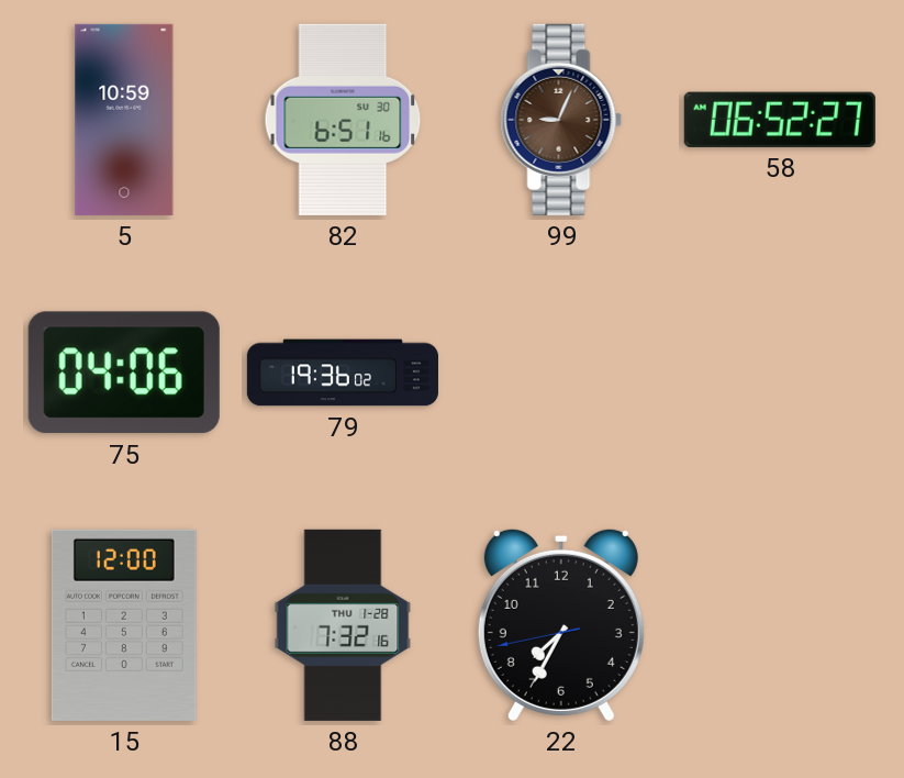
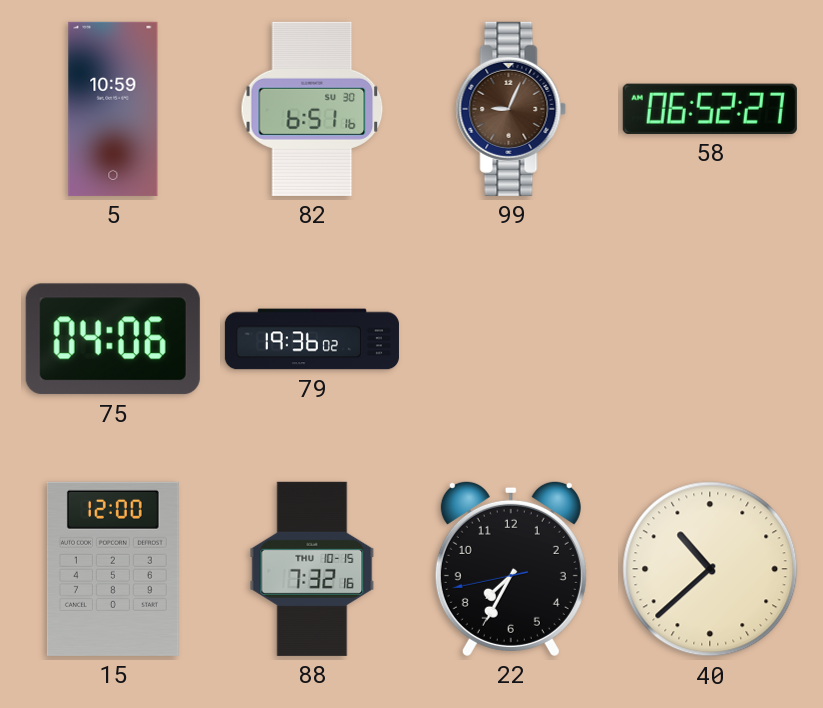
88 date: THU 1-28 -> THU 10-15
40: none -> 10:38
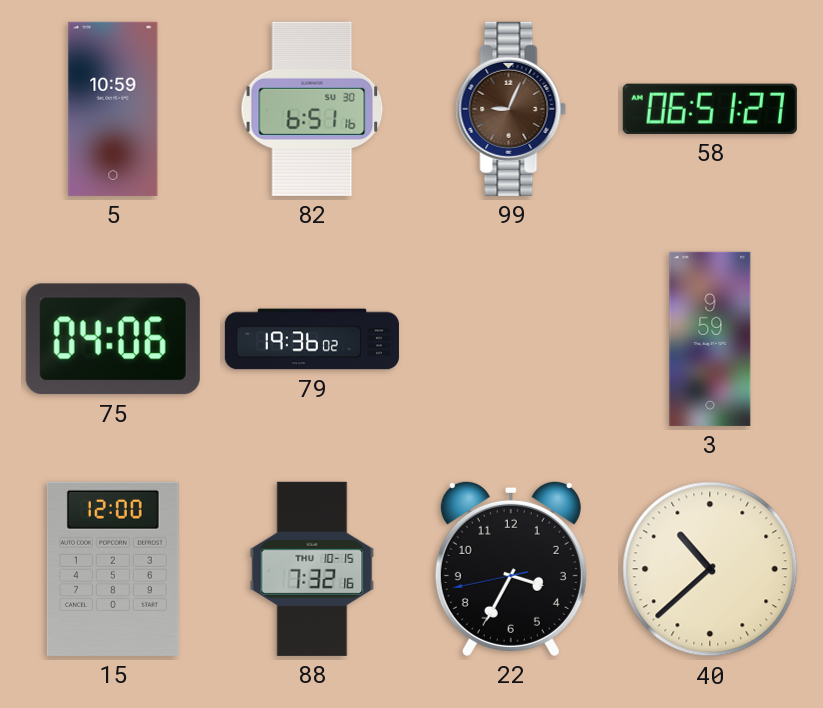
58: 06:52 -> 06:51
3: none -> 9:59
22: 7:34 -> 3:34
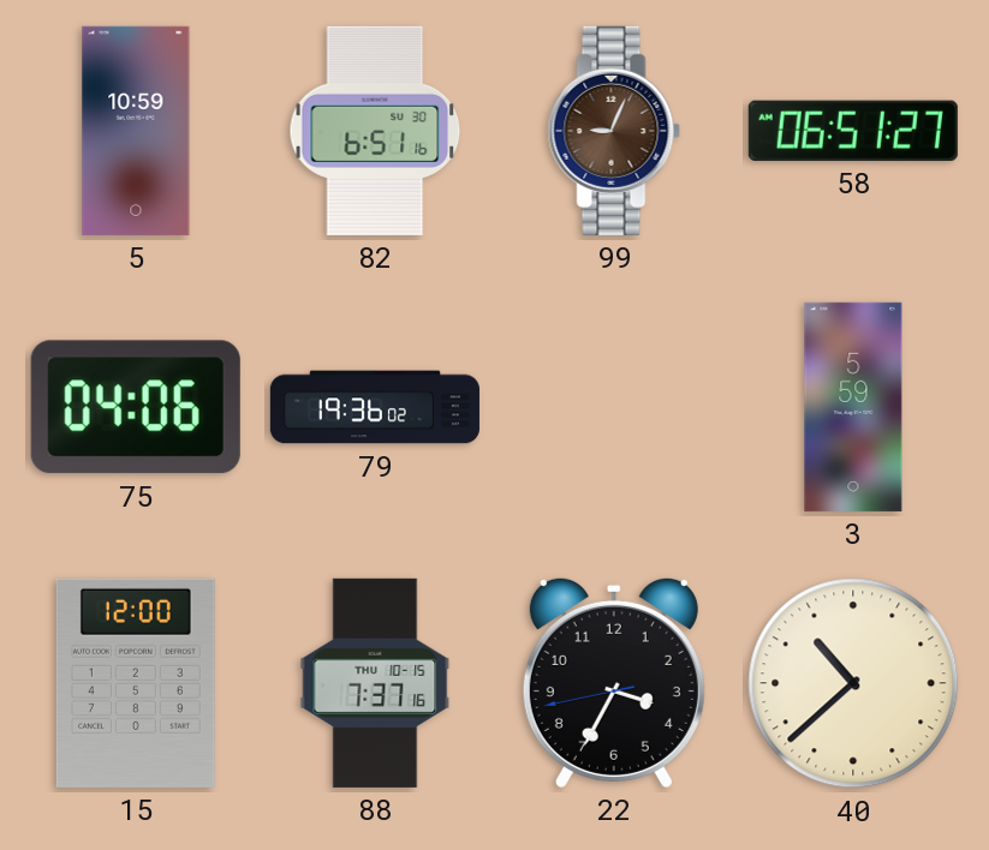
3: 9:59 -> 5:59
88: 7:32 -> 7:37
